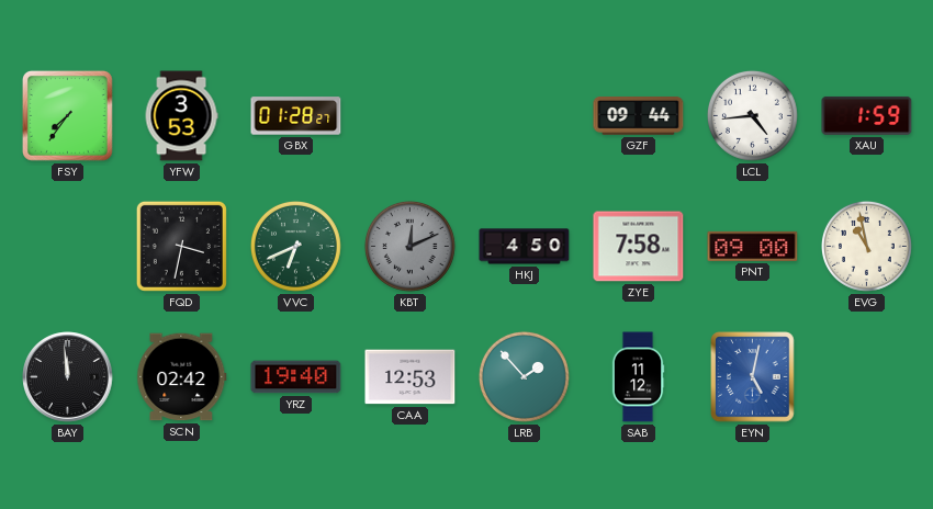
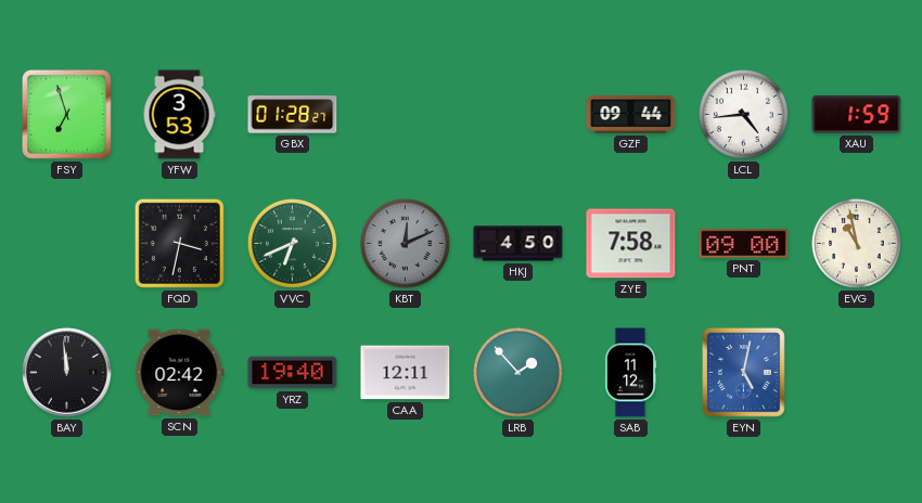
FSY: 7:36 -> 6:57
CAA: 12:53 -> 12:11
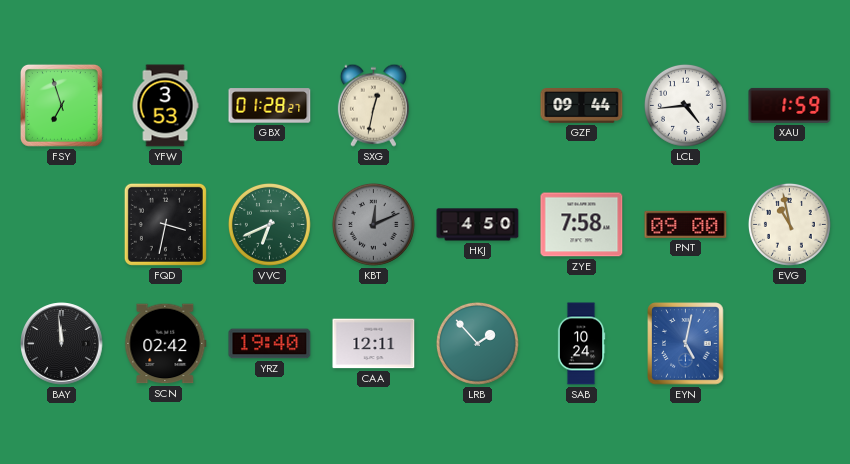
SXG: none -> 12:32
SAB: 11:12 -> 10:24
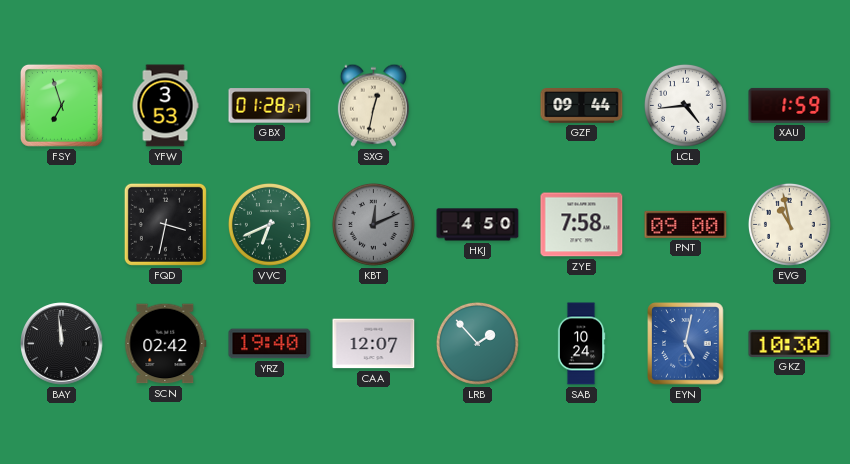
CAA: 12:11 -> 12:07
GKZ: none -> 10:30
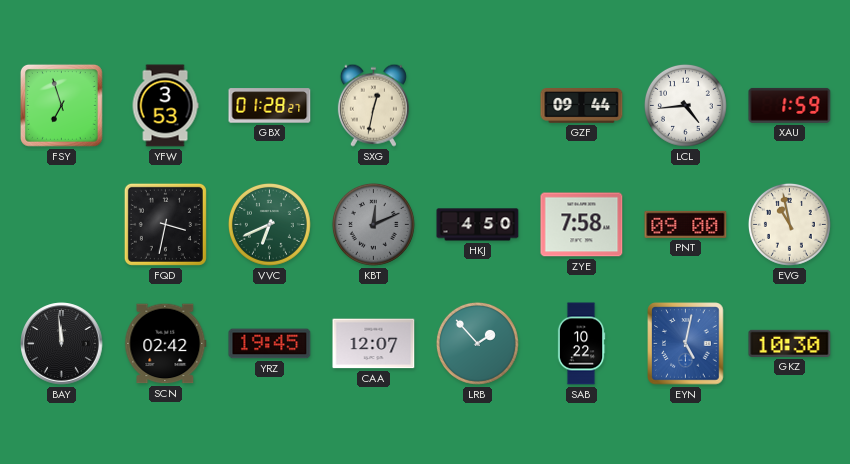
YRZ: 19:40 -> 19:45
SAB: 10:24 -> 10:22
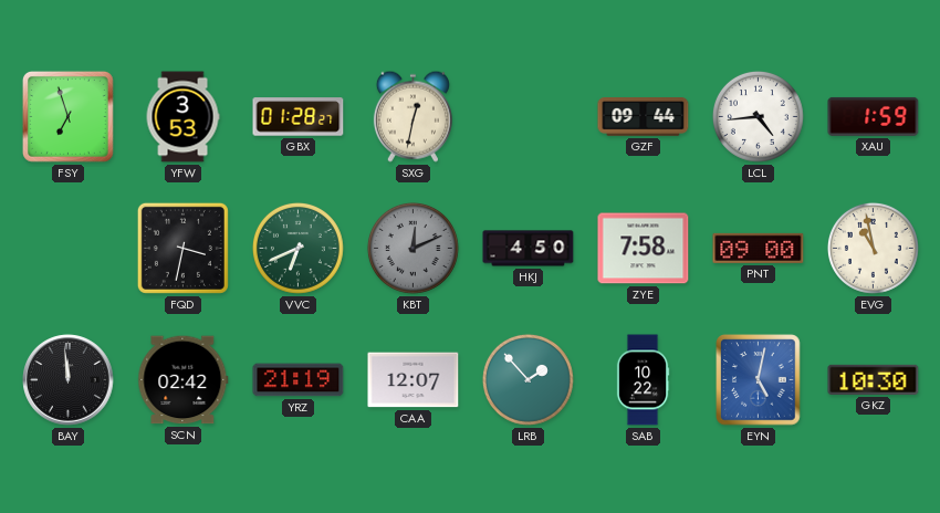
YRZ: 19:45 -> 21:19
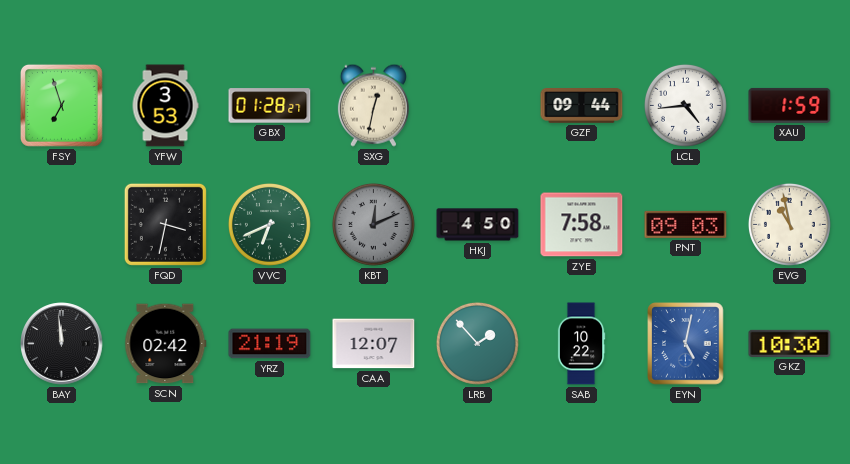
PNT: 09:00 -> 09:03
